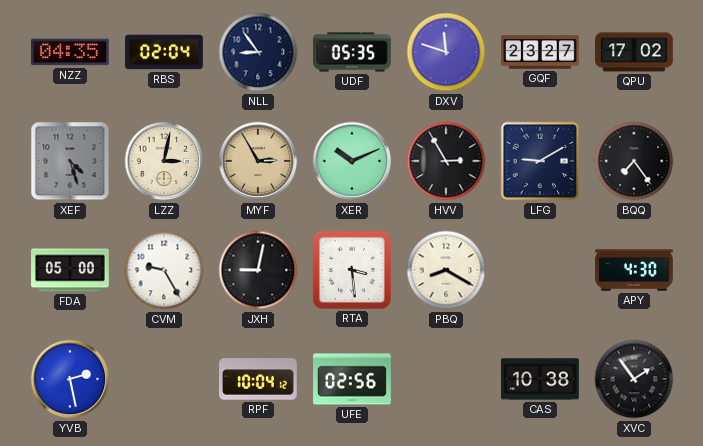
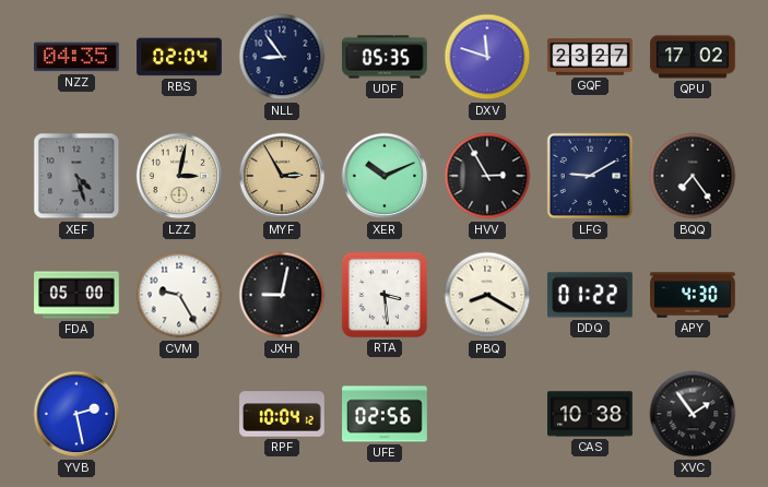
DDQ: none -> 01:22
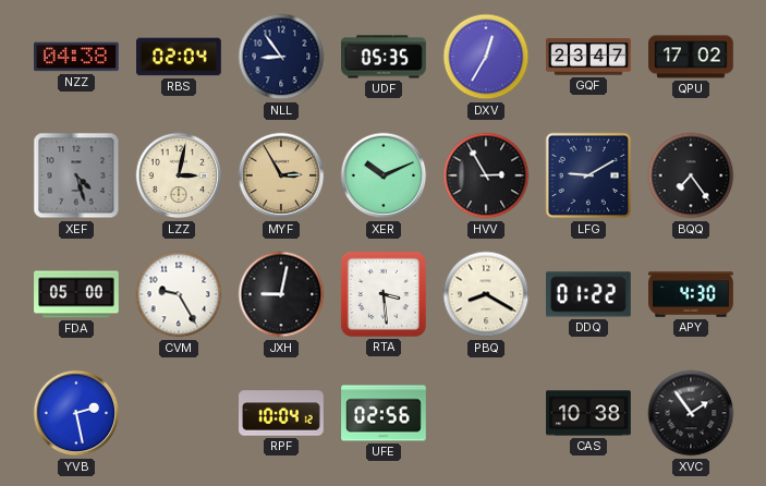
NZZ: 04:35 -> 04:38
DXV: 11:48 -> 12:35
GQF: 23:27 -> 23:47
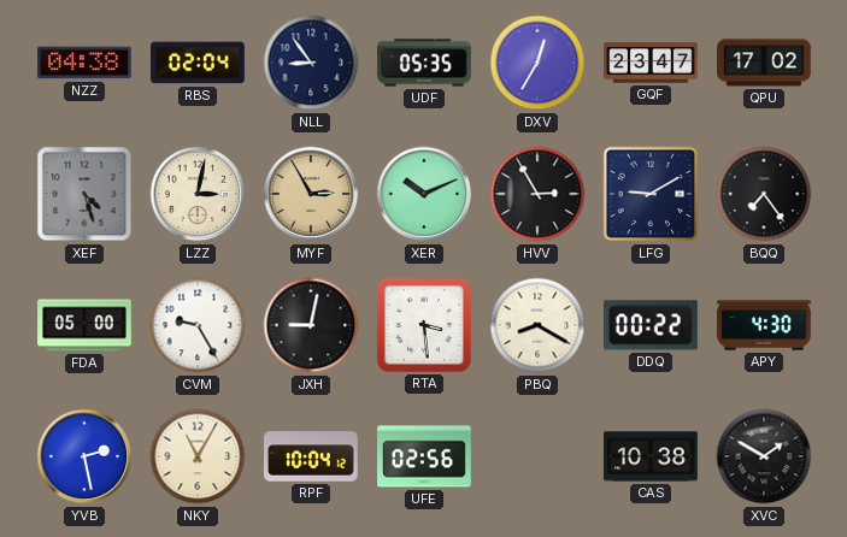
DDQ: 01:22 -> 00:22
NKY: none -> 11:05
XVC: 1:54 -> 1:50
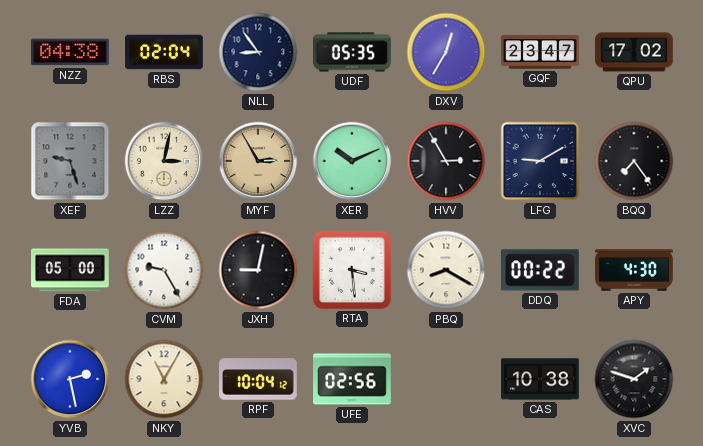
XEF: 4:27 -> 9:27
XVC: 1:50 -> 1:48
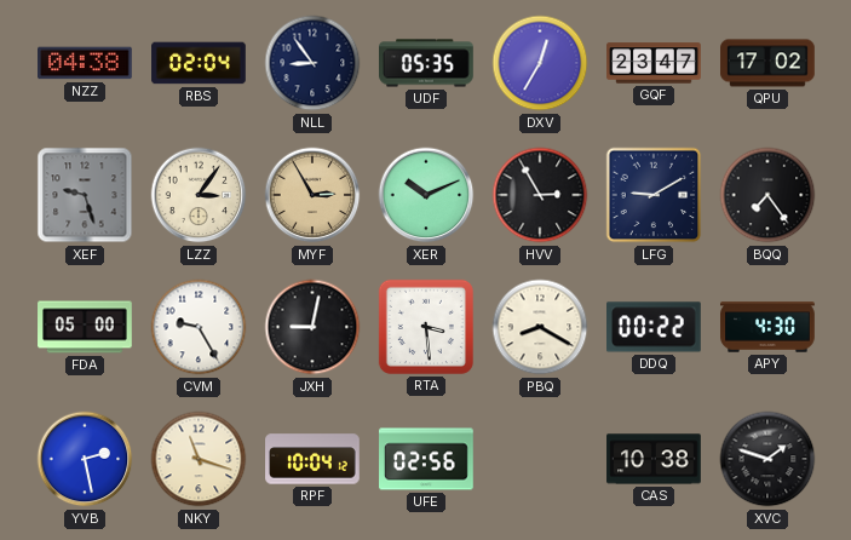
LZZ: 3:02 -> 3:06
NKY: 11:05 -> 11:18
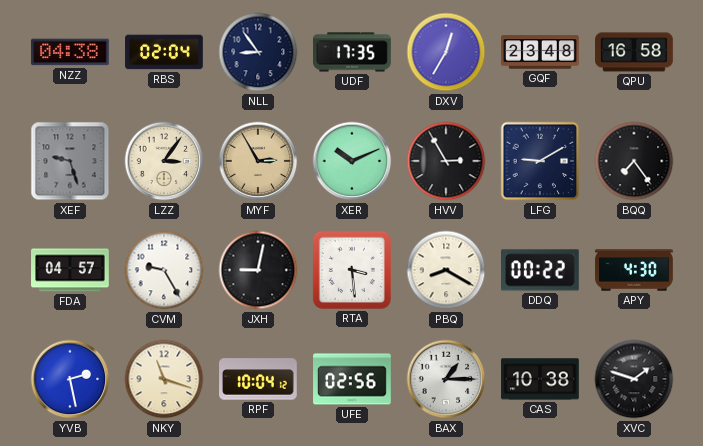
UDF: 05:35 -> 17:35
GQF: 23:47 -> 23:48
QPU: 17:02 -> 16:58
FDA: 05:00 -> 04:57
BAX: none -> 1:15
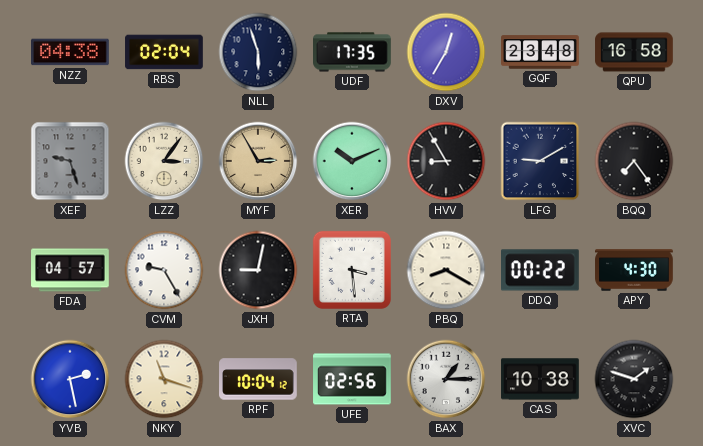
NLL: 8:54 -> 5:57
HVV: 2:55 -> 8:55
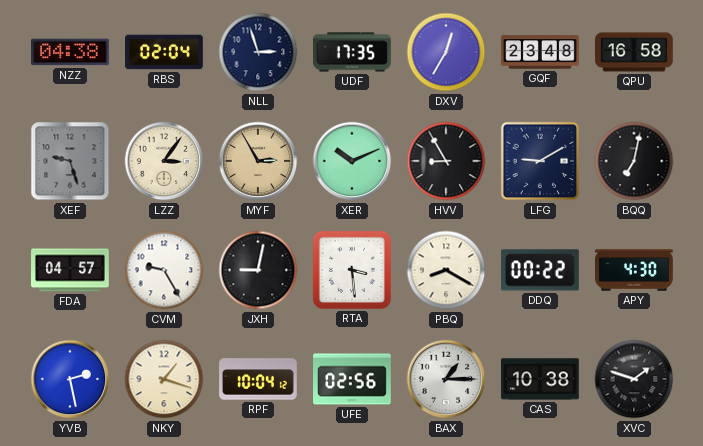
NLL: 5:57 -> 2:57
BQQ: 7:24 -> 7:02
NKY: 11:18 -> 1:18
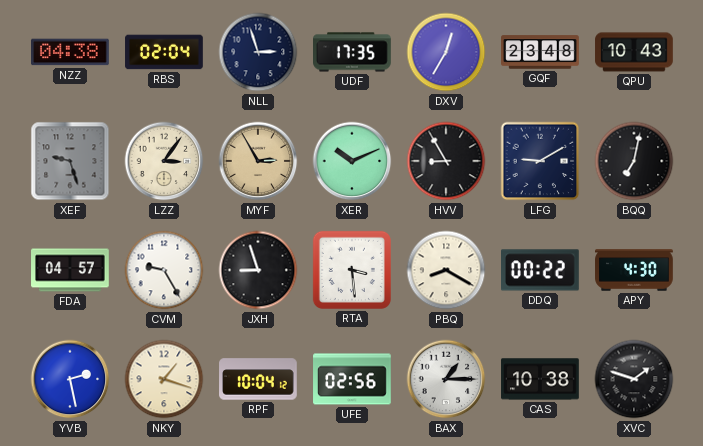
QPU: 16:58 -> 10:43
JXH: 9:02 -> 8:57
